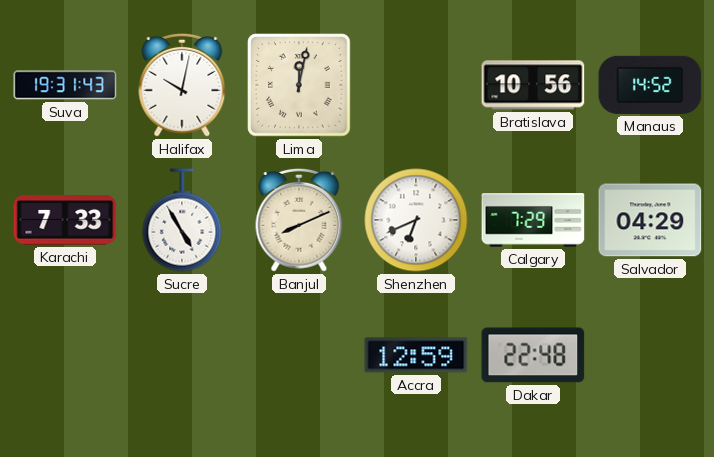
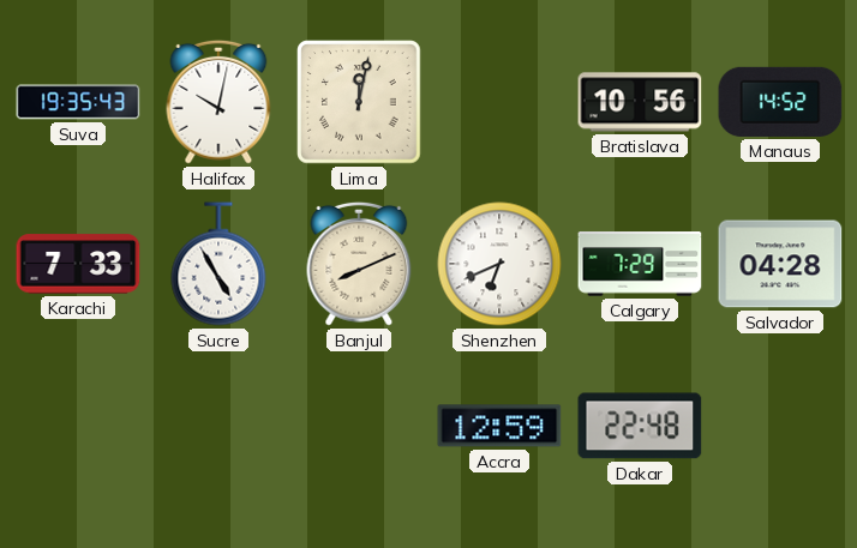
Suva: 19:31 -> 19:35
Salvador: 04:29 -> 04:28
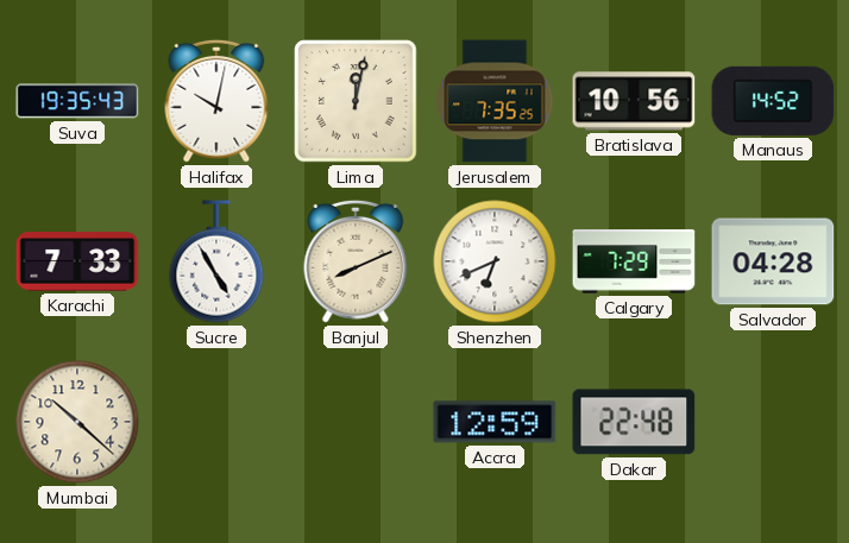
Jerusalem: none -> 7:35
Mumbai: none -> 10:22
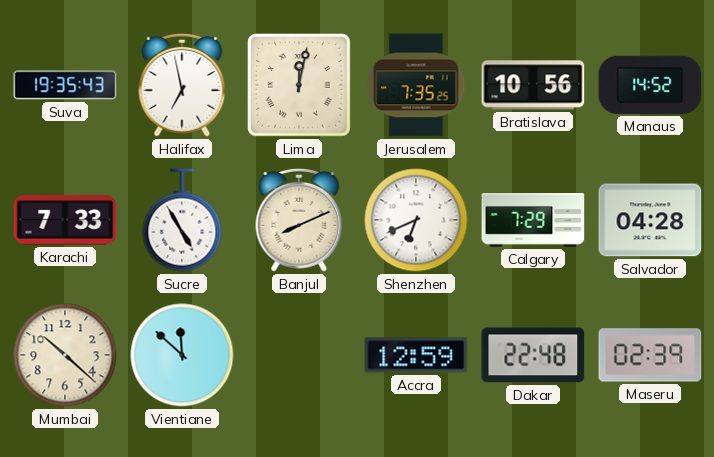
Halifax: 10:02 -> 6:58
Vientiane: none -> 11:52
Maseru: none -> 02:39
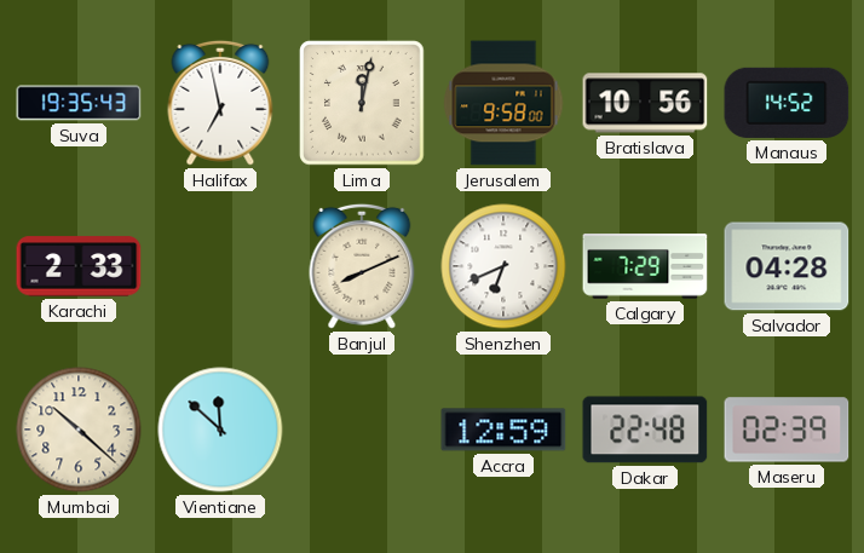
Jerusalem: 7:35 -> 9:58
Karachi: 7:33 -> 2:33
Sucre: 4:55 -> none
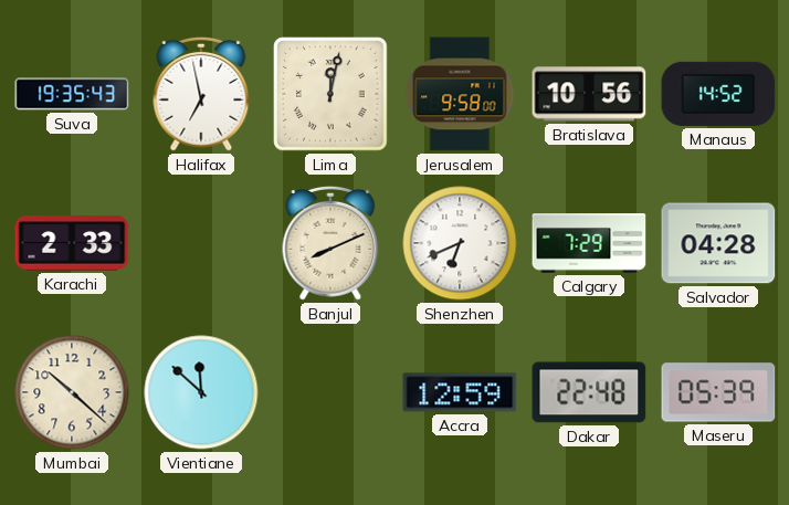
Maseru: 02:39 -> 05:39
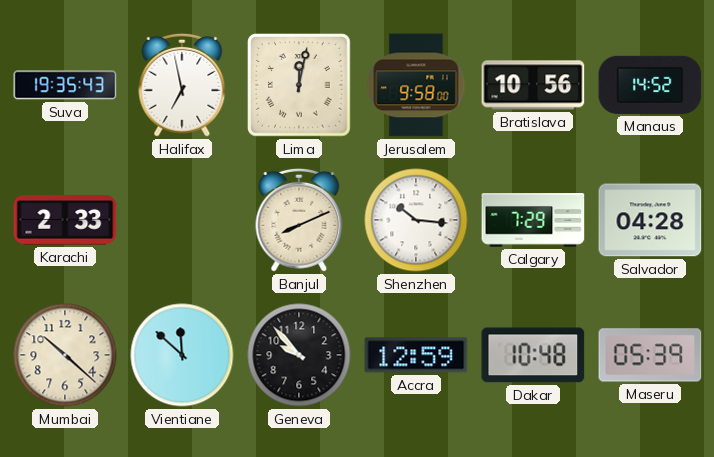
Shenzhen: 6:41 -> 10:16
Geneva: none -> 9:53
Dakar: 22:48 -> 10:48
